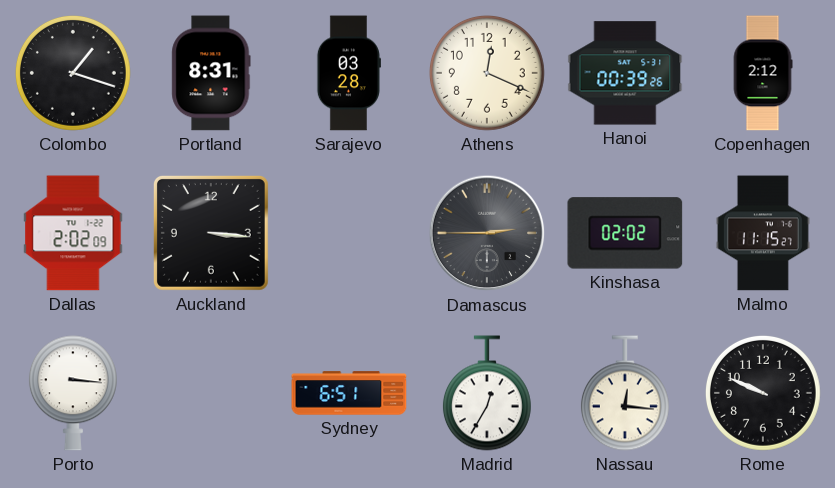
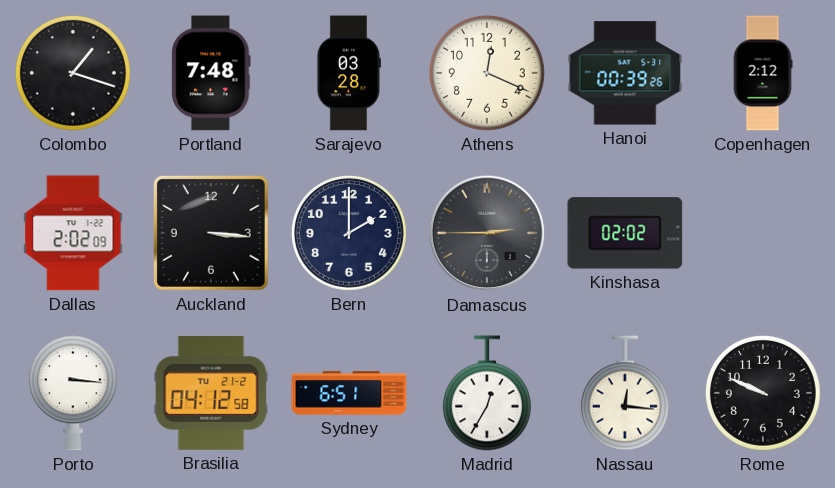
Portland: 8:31 -> 7:48
Bern: none -> 2:00
Malmo: 11:15 -> none
Brasilia: none -> 04:12
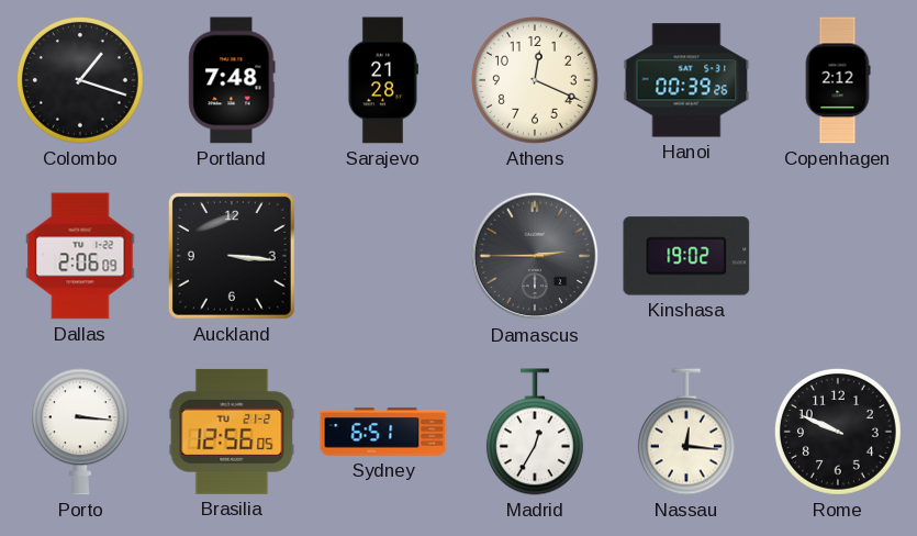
Sarajevo: 03:28 -> 21:28
Dallas: 2:02 -> 2:06
Bern: 2:00 -> none
Kinshasa: 02:02 -> 19:02
Brasilia: 04:12 -> 12:56
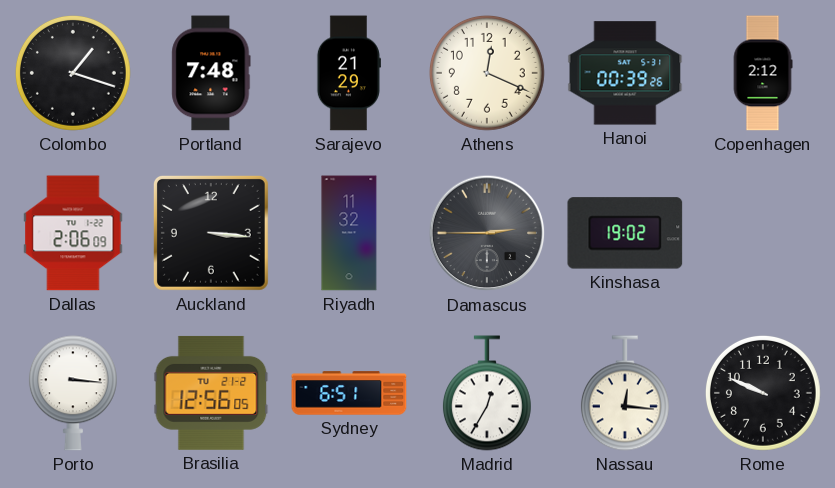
Sarajevo: 21:28 -> 21:29
Riyadh: none -> 11:32
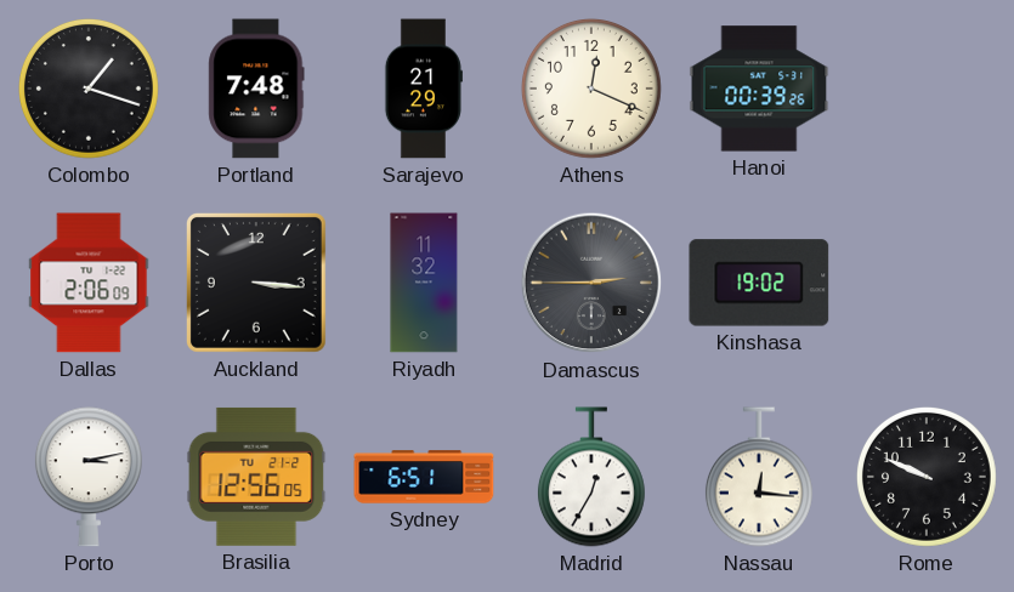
Copenhagen: 2:12 -> none
Porto: 3:16 -> 3:13
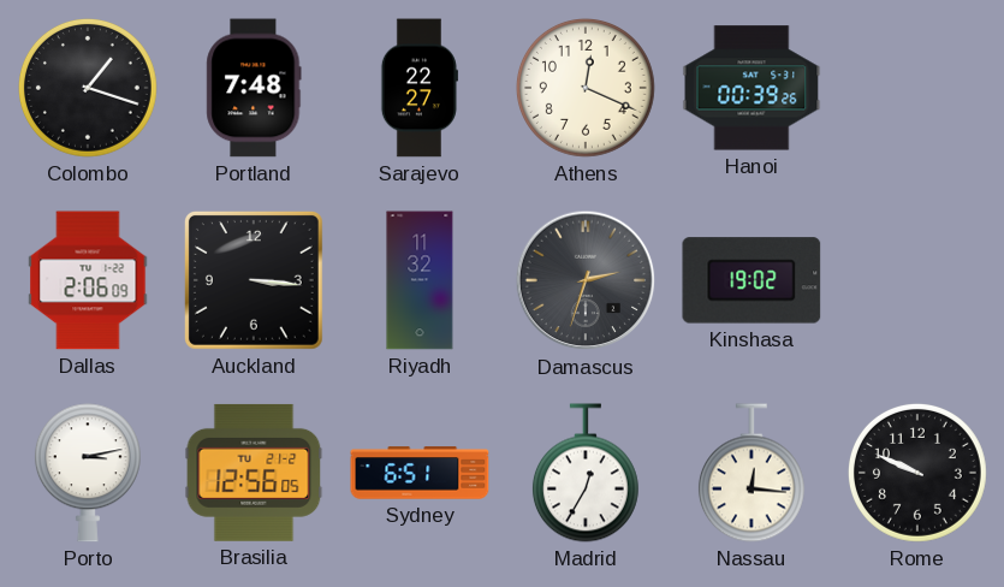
Sarajevo: 21:29 -> 22:27
Damascus: 2:45 -> 2:33
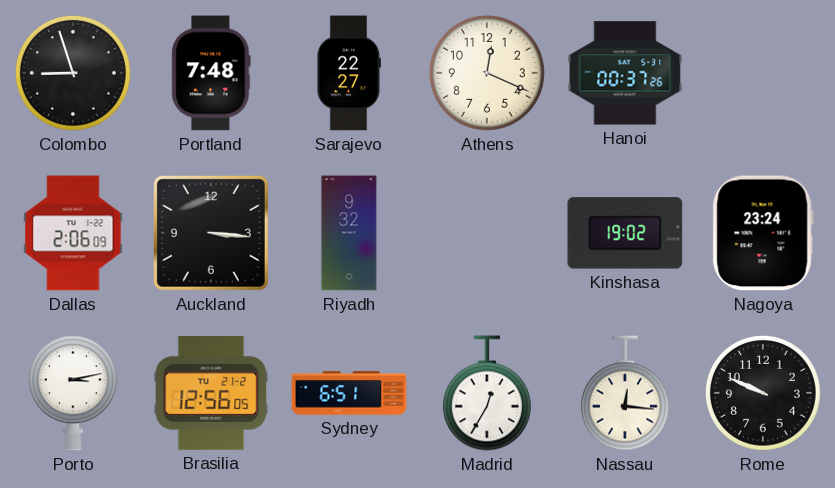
Colombo: 1:18 -> 8:57
Hanoi: 00:39 -> 00:37
Riyadh: 11:32 -> 9:32
Damascus: 2:33 -> none
Nagoya: none -> 23:24
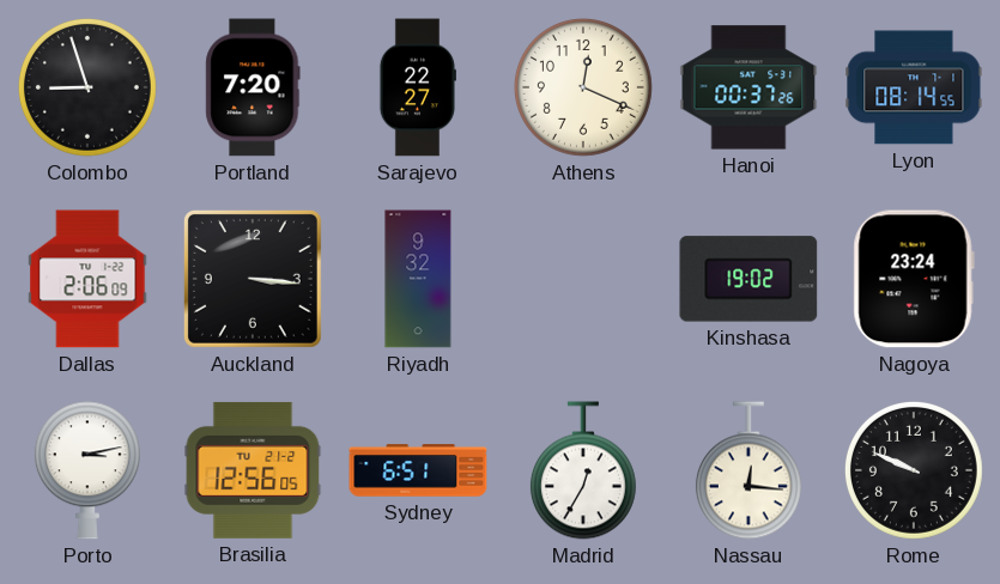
Portland: 7:48 -> 7:20
Lyon: none -> 08:14
